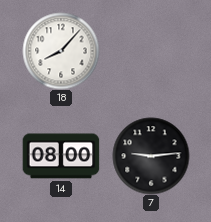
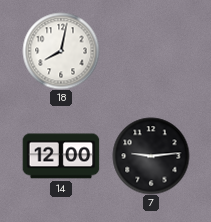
18: 8:07 -> 8:02
14: 08:00 -> 12:00
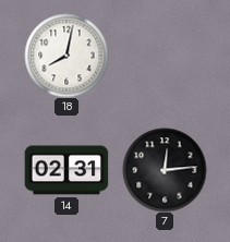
14: 12:00 -> 02:31
7: 9:14 -> 12:14
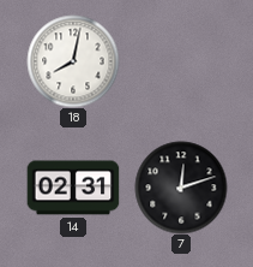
7: 12:14 -> 12:12
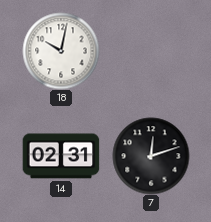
18: 8:02 -> 10:02
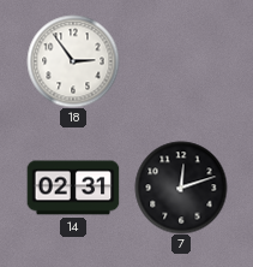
18: 10:02 -> 2:54
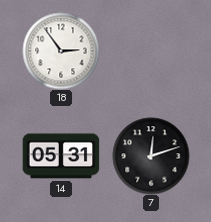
14: 02:31 -> 05:31
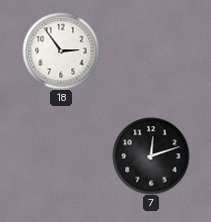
14: 05:31 -> none
